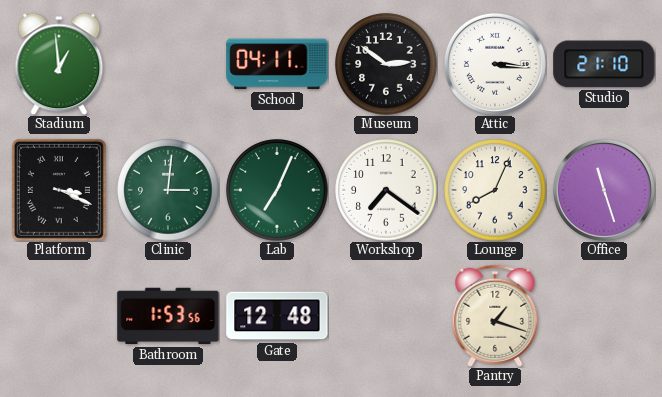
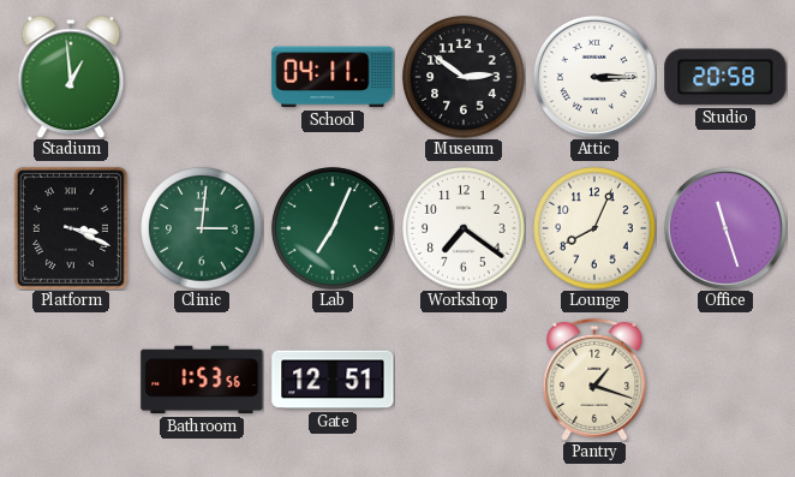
Attic: 3:16 -> 3:15
Studio: 21:10 -> 20:58
Gate: 12:48 -> 12:51
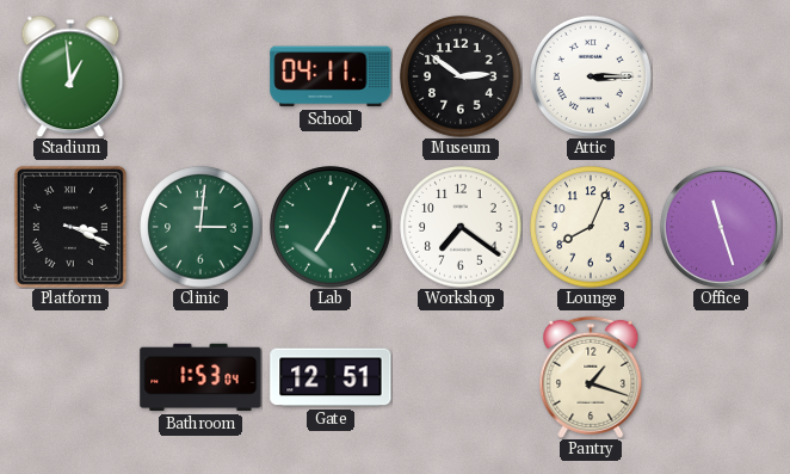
Studio: 20:58 -> none
Bathroom: 1:53:56 -> 1:53:04
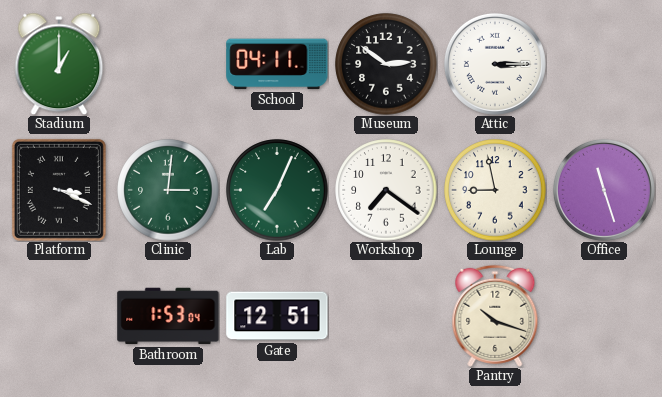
Stadium: 12:59 -> 1:00
Lounge: 8:04 -> 8:58
Pantry: 1:18 -> 10:18
